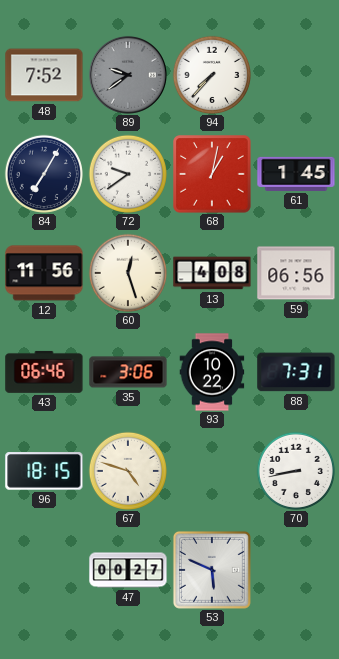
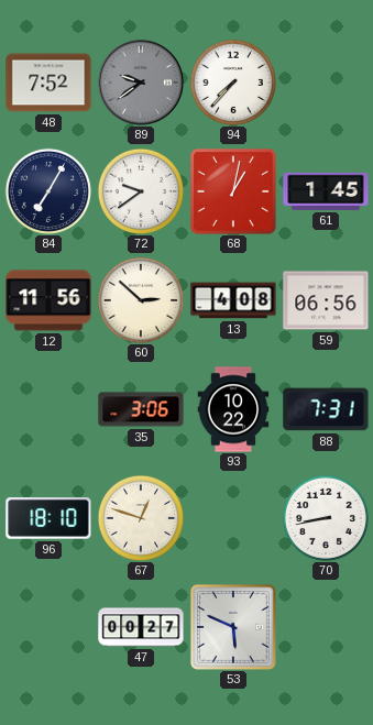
60: 12:27 -> 2:52
43: 06:46 -> none
96: 18:15 -> 18:10
67: 4:48 -> 12:48
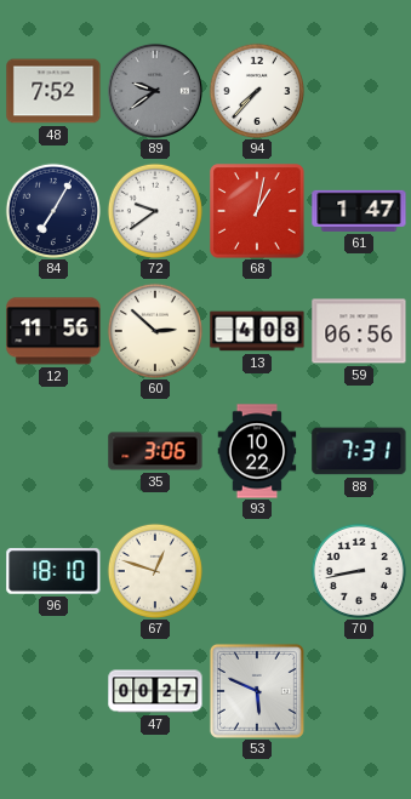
61: 1:45 -> 1:47
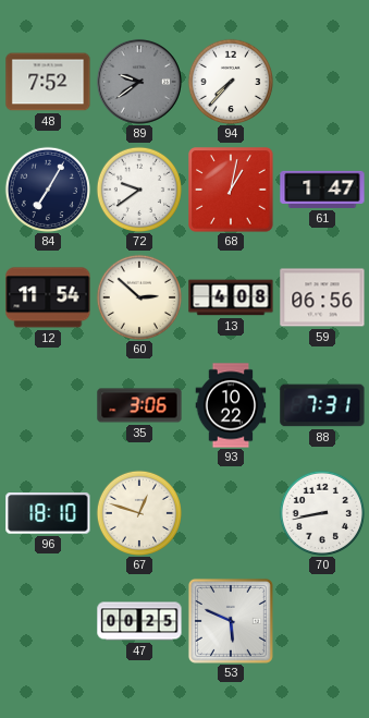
12: 11:56 -> 11:54
47: 00:27 -> 00:25
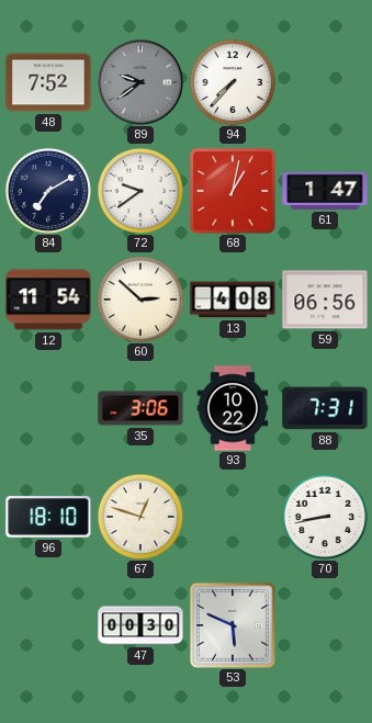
84: 7:05 -> 7:10
47: 00:25 -> 00:30
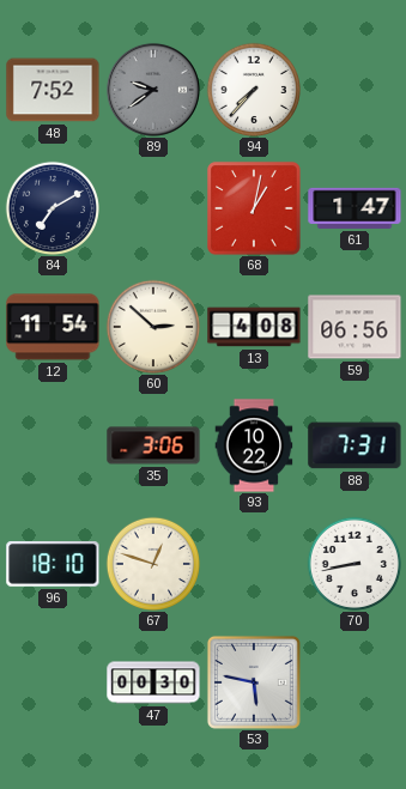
72: 9:39 -> none
53: 5:49 -> 5:47
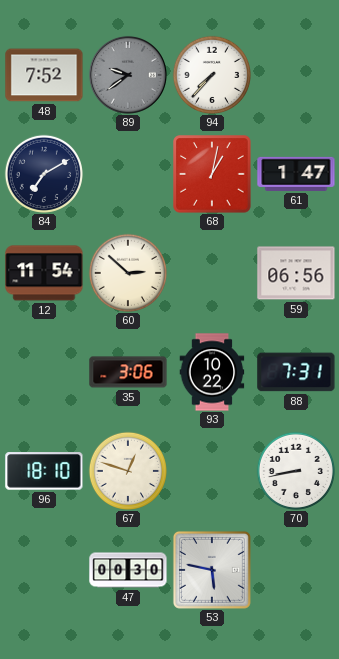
13: 4:08 -> none
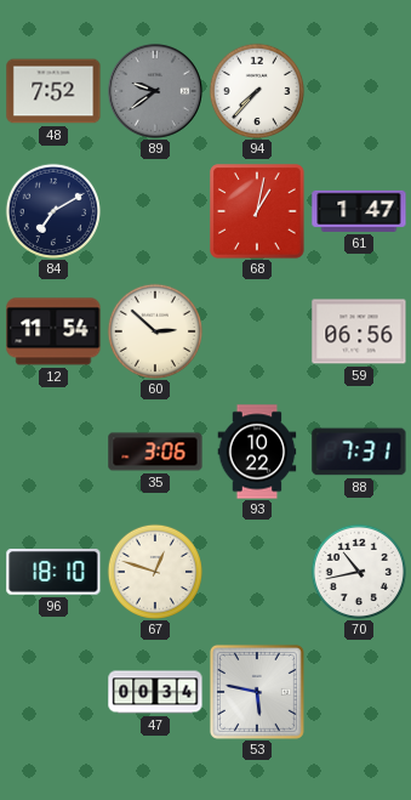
70: 8:43 -> 10:43
47: 00:30 -> 00:34
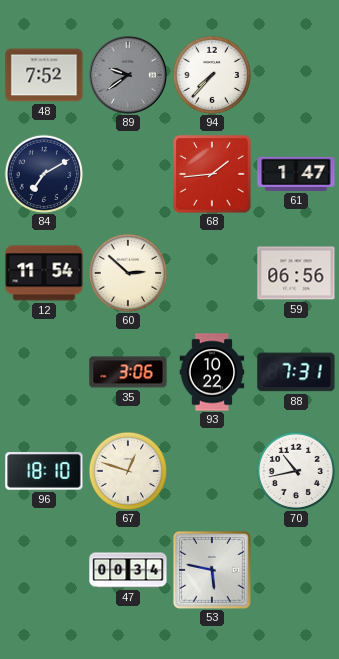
68: 1:02 -> 1:44
